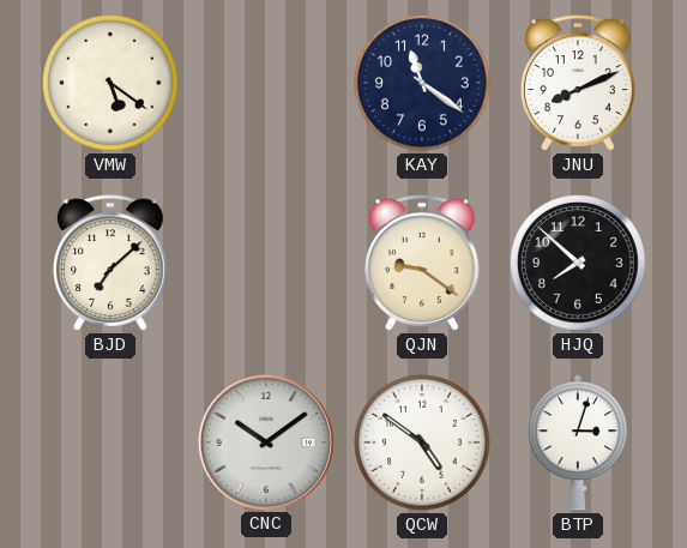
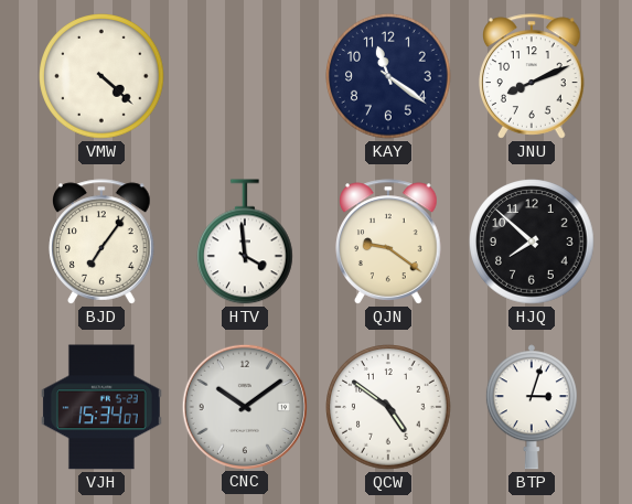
VMW: 5:21 -> 4:22
BJD: 7:08 -> 7:06
HTV: none -> 3:59
VJH: none -> 15:34
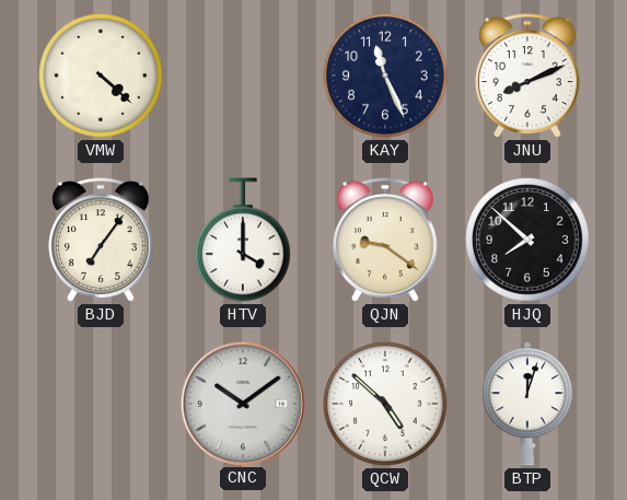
KAY: 11:21 -> 11:26
HTV: 3:59 -> 4:00
VJH: 15:34 -> none
QCW: 4:51 -> 4:52
BTP: 3:03 -> 12:03
